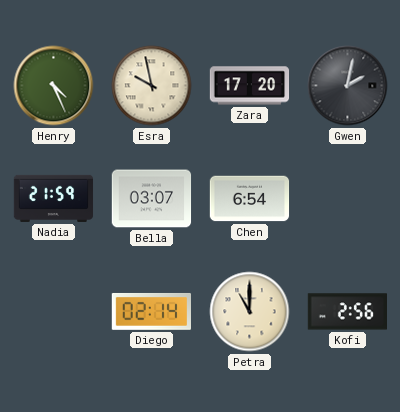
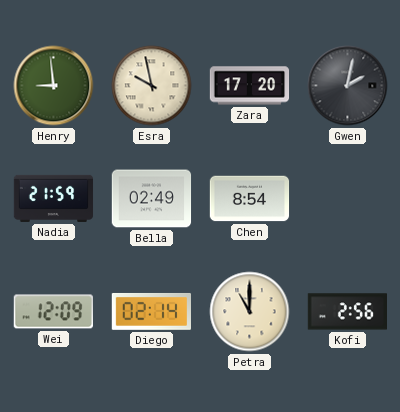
Henry: 4:26 -> 8:59
Bella: 03:07 -> 02:49
Chen: 6:54 -> 8:54
Wei: none -> 12:09
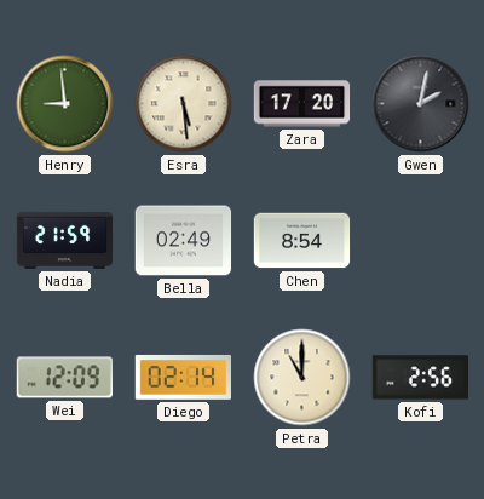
Esra: 9:58 -> 5:29
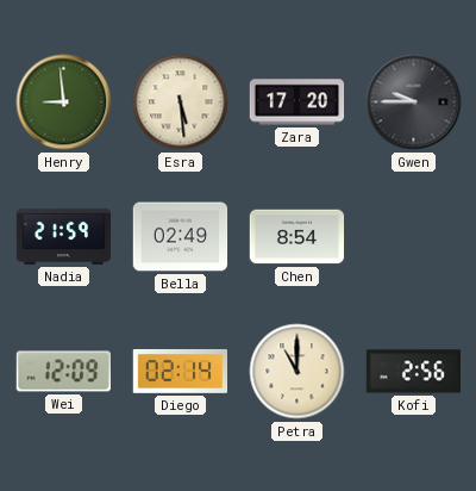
Gwen: 2:02 -> 9:45
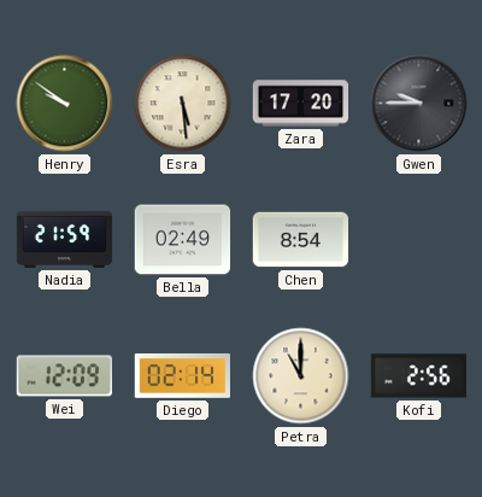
Henry: 8:59 -> 9:51
